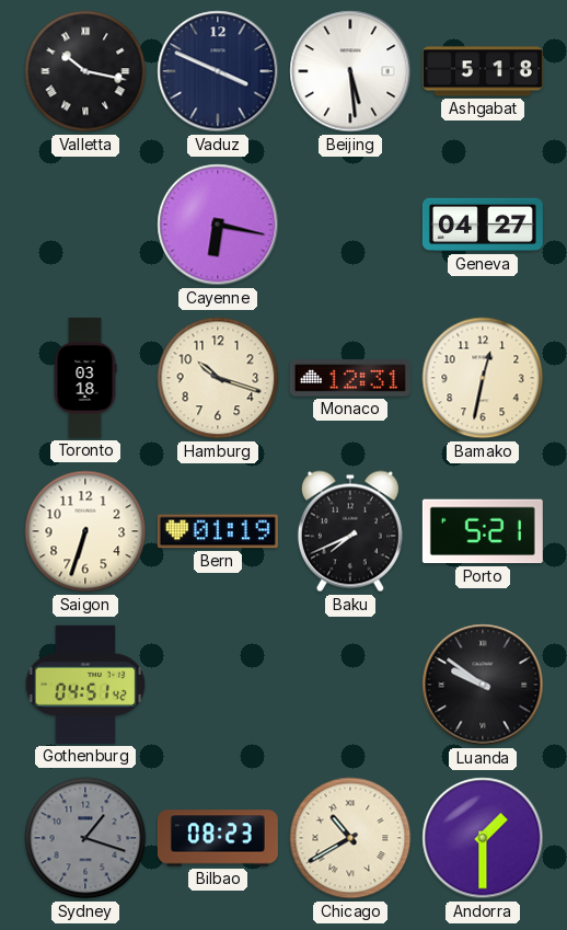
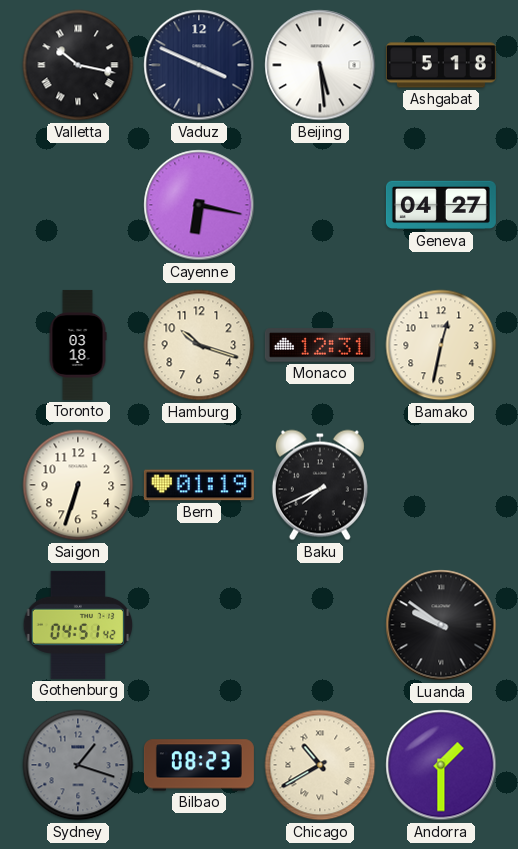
Porto: 5:21 -> none
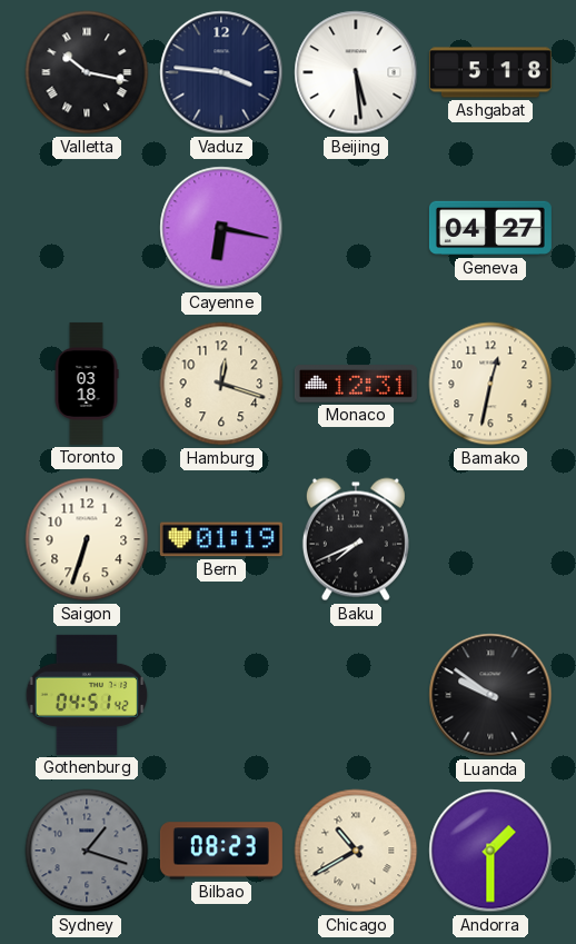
Vaduz: 3:49 -> 3:46
Hamburg: 10:18 -> 12:18
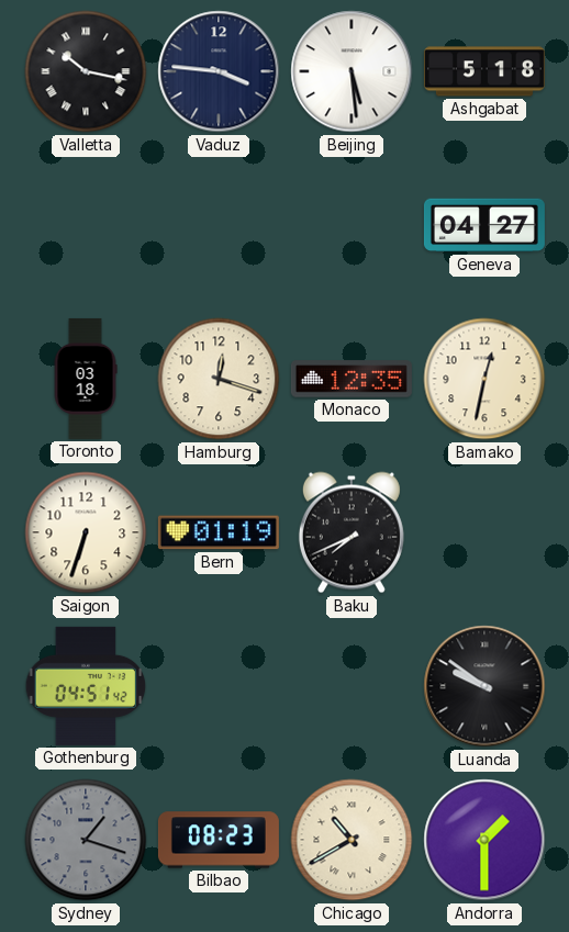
Cayenne: 6:17 -> none
Monaco: 12:31 -> 12:35
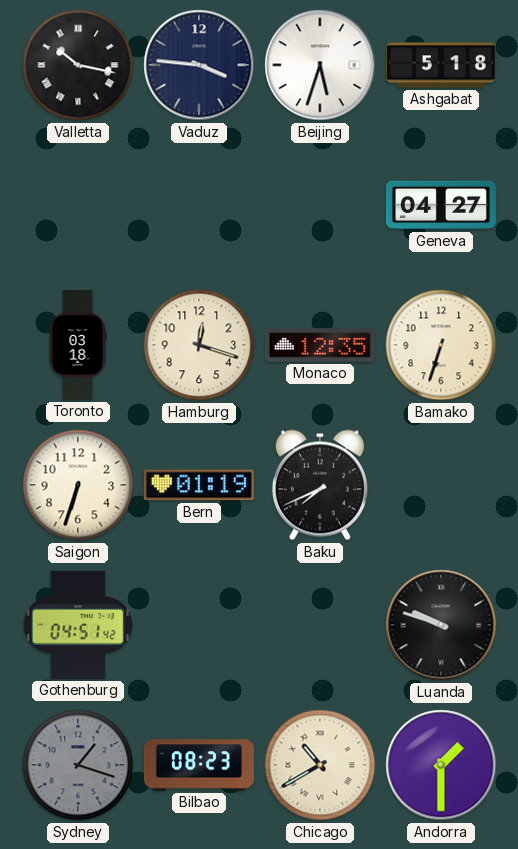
Beijing: 5:29 -> 5:33
Bamako: 12:32 -> 6:33
Luanda: 9:51 -> 9:48
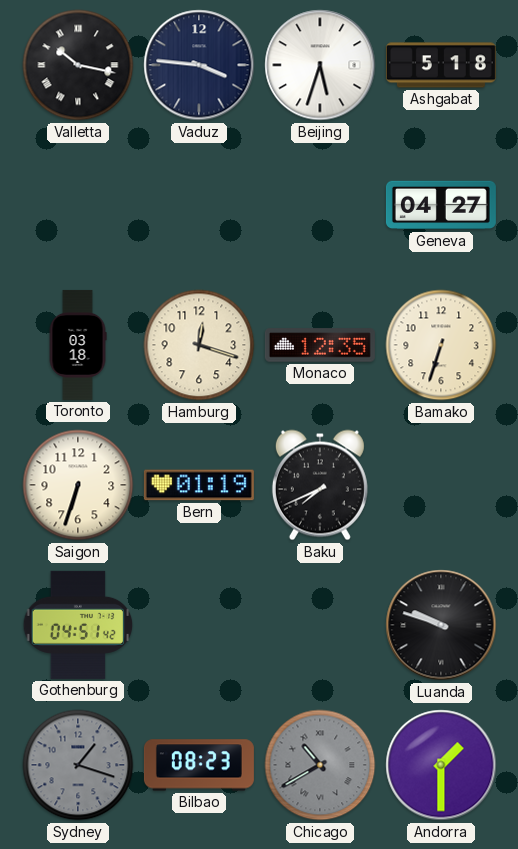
Chicago dial: cream -> grey
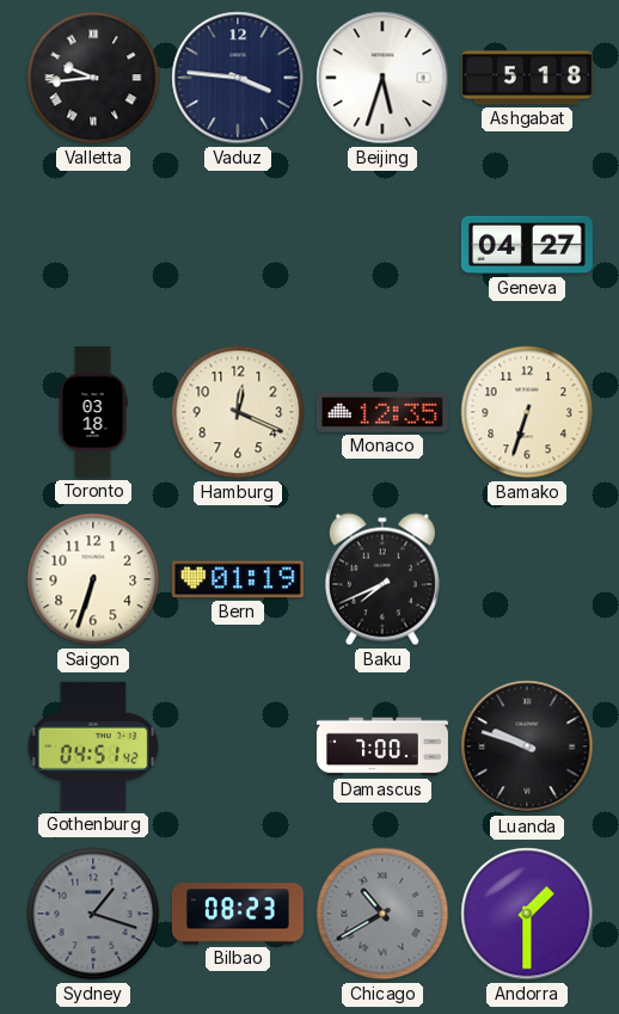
Valletta: 10:17 -> 9:44
Hamburg: 12:18 -> 12:19
Damascus: none -> 7:00
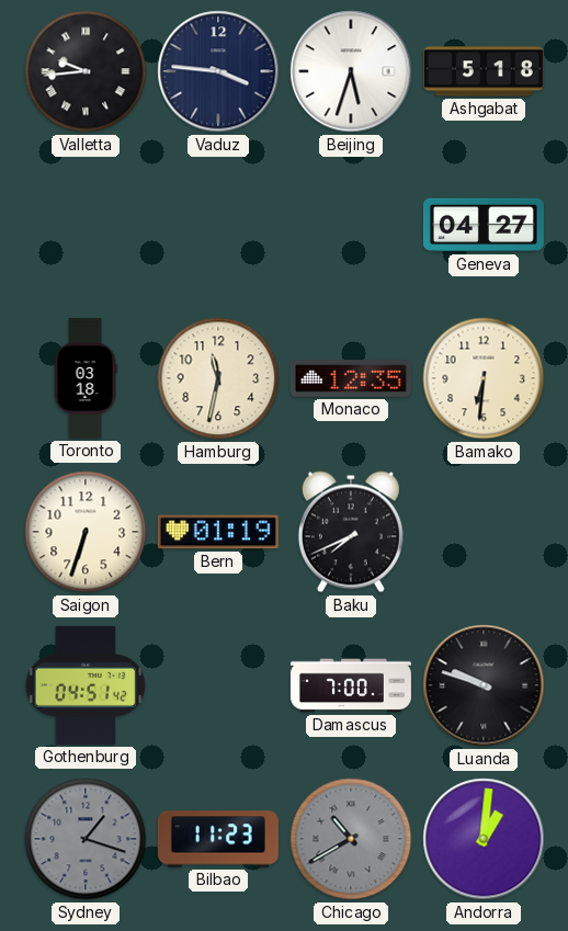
Hamburg: 12:19 -> 11:32
Bamako: 6:33 -> 6:31
Bilbao: 08:23 -> 11:23
Andorra: 1:30 -> 1:01
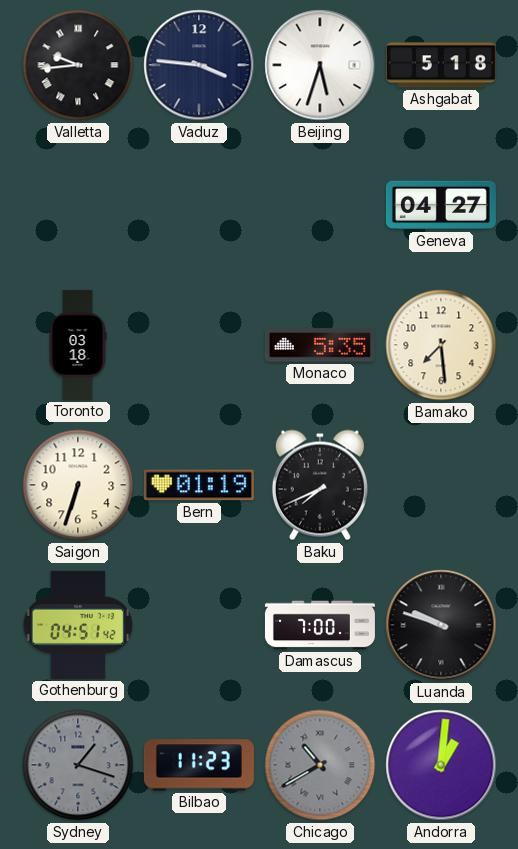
Hamburg: 11:32 -> none
Monaco: 12:35 -> 5:35
Bamako: 6:31 -> 7:29
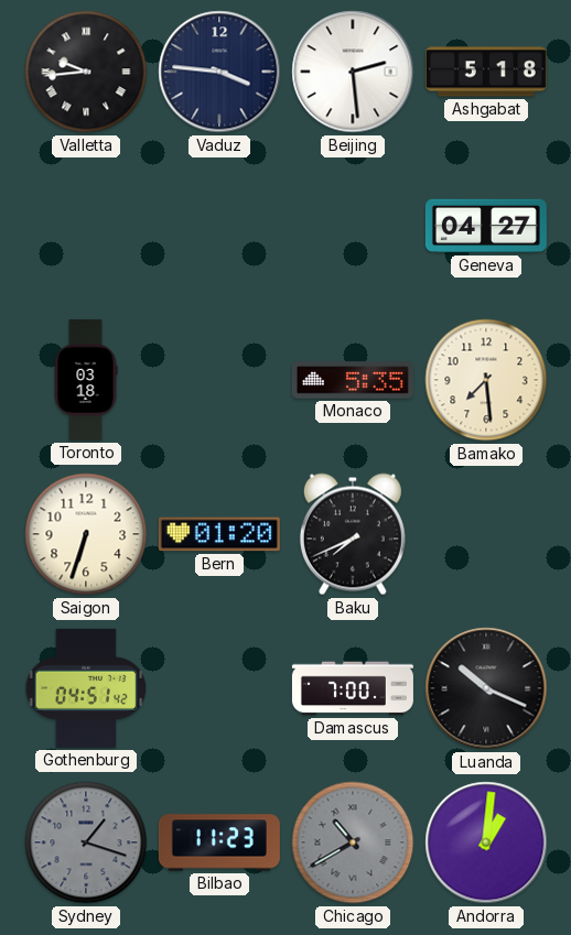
Beijing: 5:33 -> 2:29
Bern: 01:19 -> 01:20
Luanda: 9:48 -> 10:19
